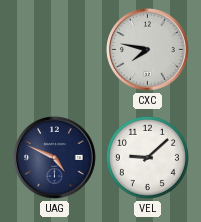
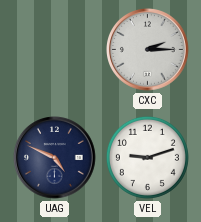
CXC: 7:47 -> 2:15
VEL: 9:08 -> 9:12
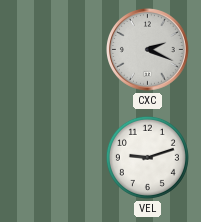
CXC: 2:15 -> 2:19
UAG: 4:49 -> none
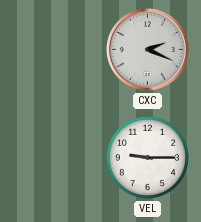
VEL: 9:12 -> 9:15
